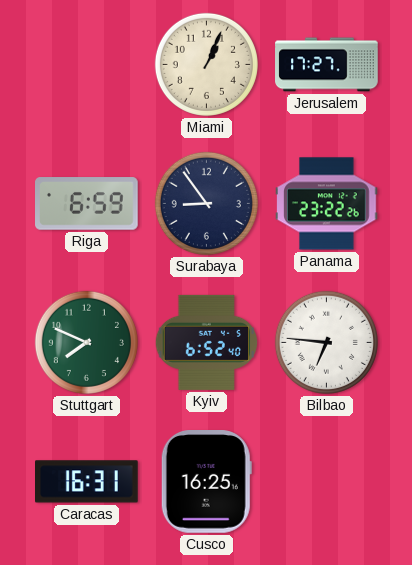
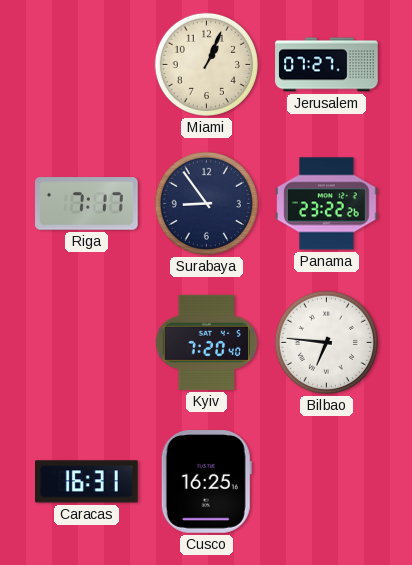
Jerusalem: 17:27 -> 07:27
Riga: 6:59 -> 7:17
Stuttgart: 7:49 -> none
Kyiv: 6:52 -> 7:20
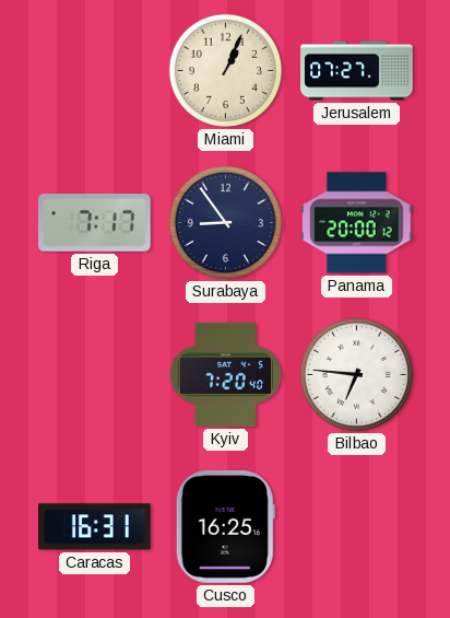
Panama: 23:22 -> 20:00
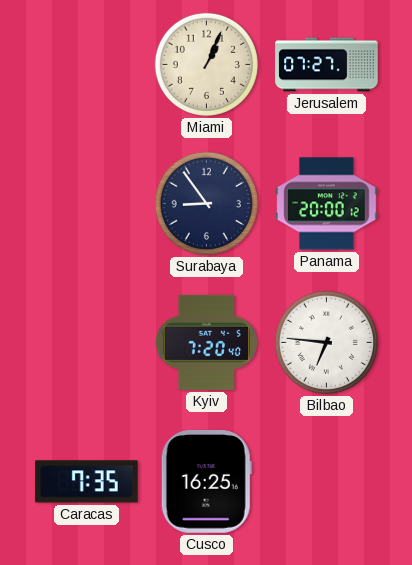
Riga: 7:17 -> none
Caracas: 16:31 -> 7:35
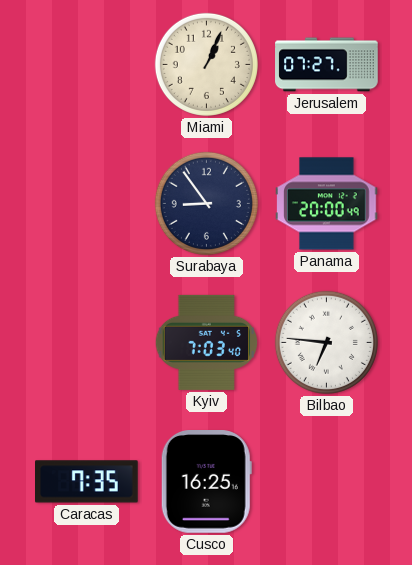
Panama: 20:00:12 -> 20:00:49
Kyiv: 7:20 -> 7:03
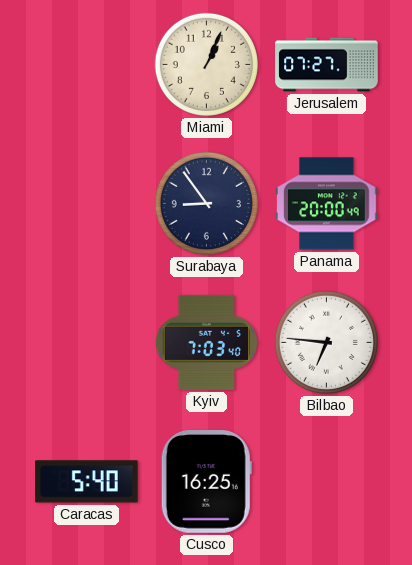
Caracas: 7:35 -> 5:40
